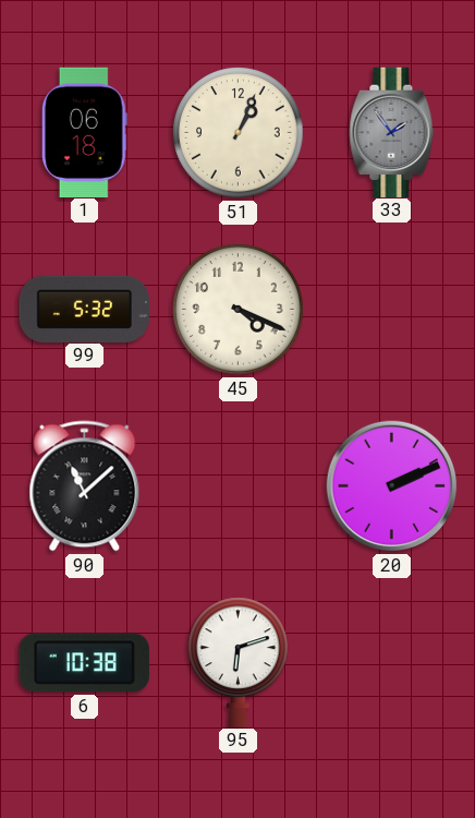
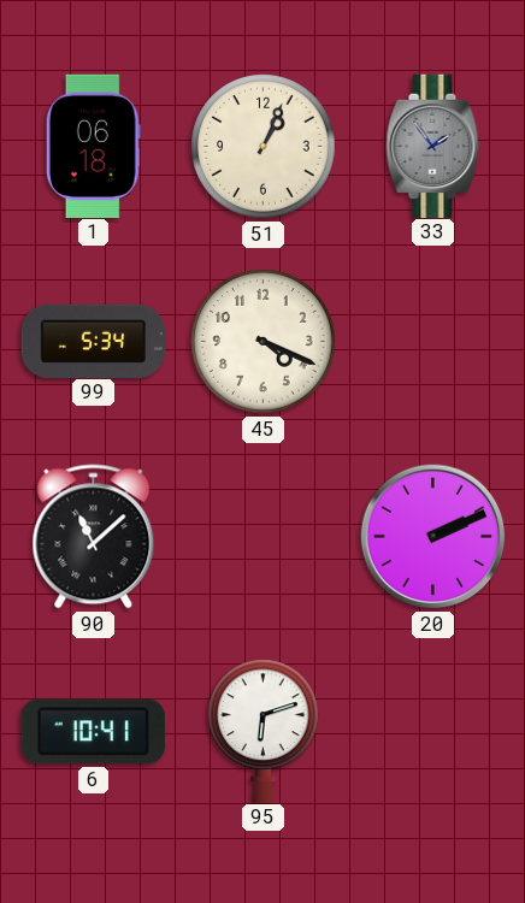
99: 5:32 -> 5:34
6: 10:38 -> 10:41
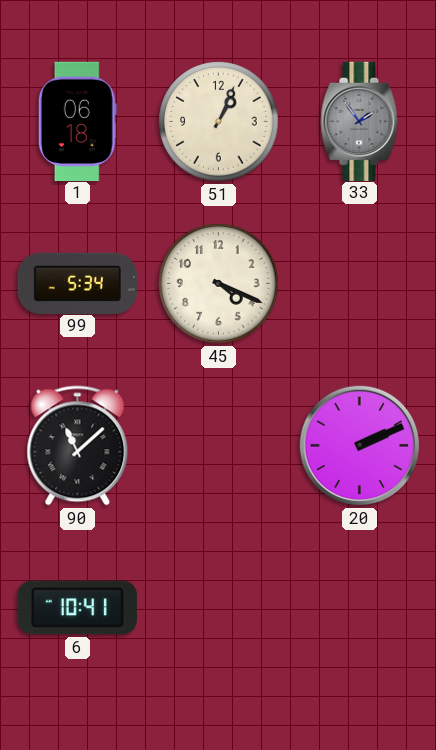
95: 6:12 -> none
